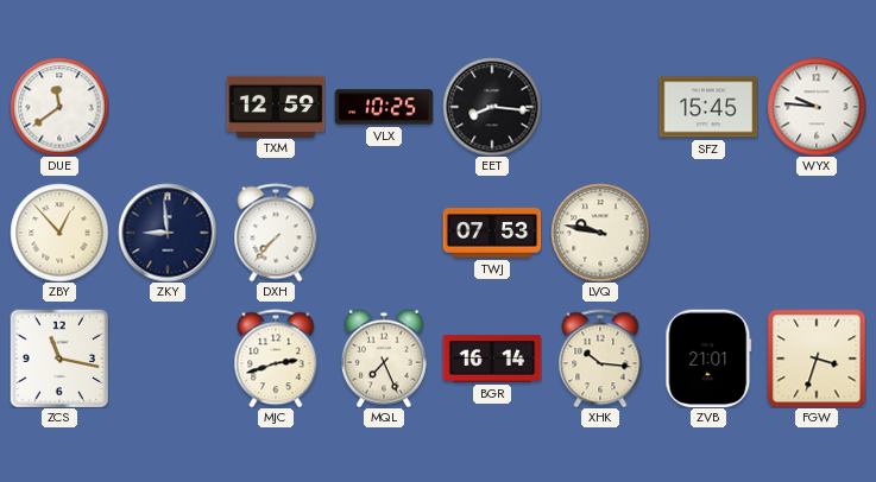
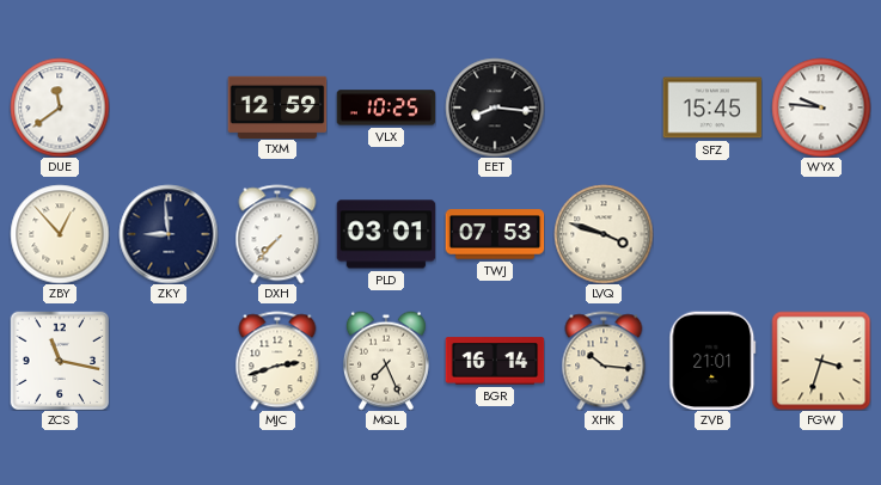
PLD: none -> 03:01
LVQ: 9:47 -> 3:48
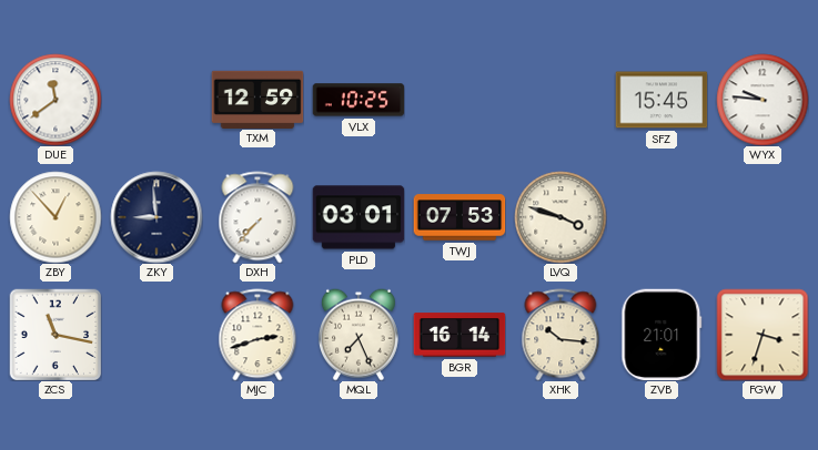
EET: 8:16 -> none
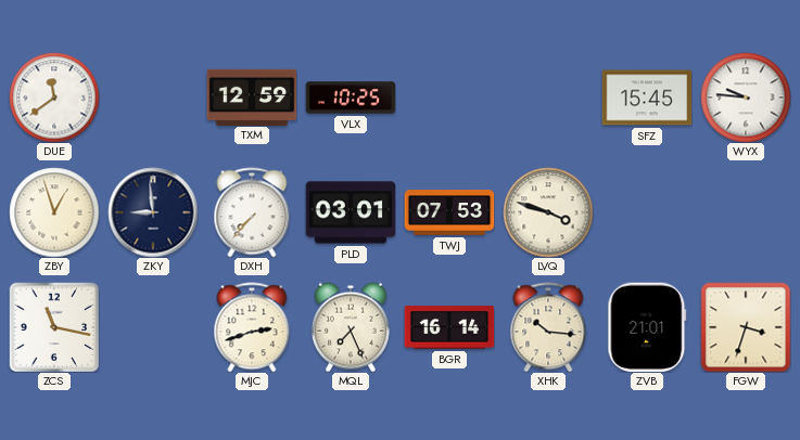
ZBY: 12:53 -> 12:57
